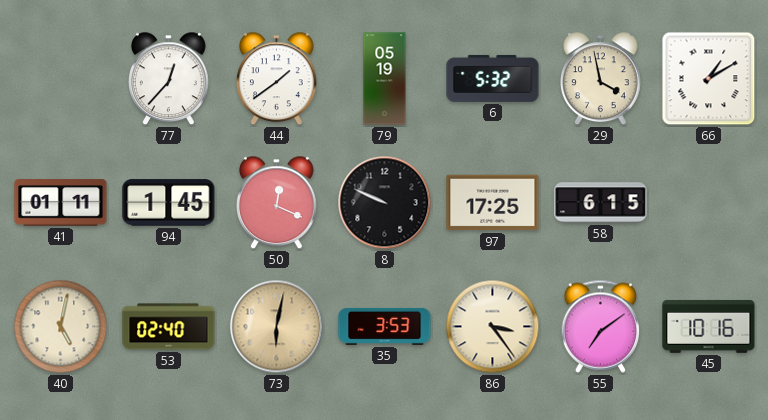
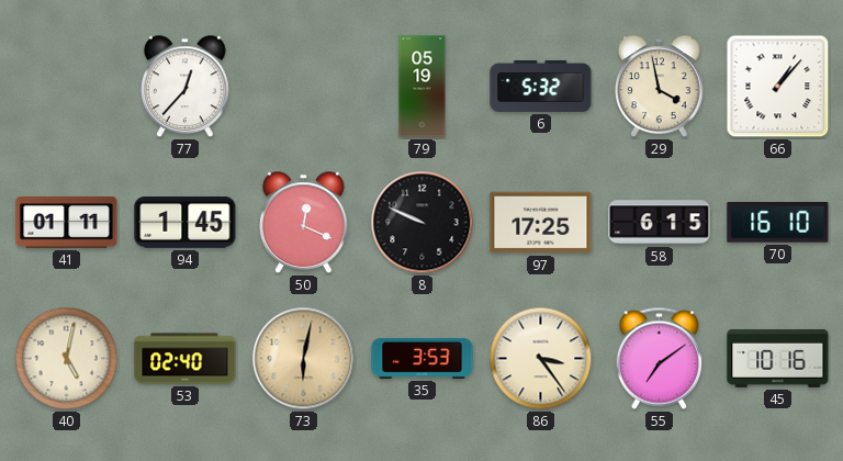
44: 1:39 -> none
66: 1:10 -> 1:07
70: none -> 16:10
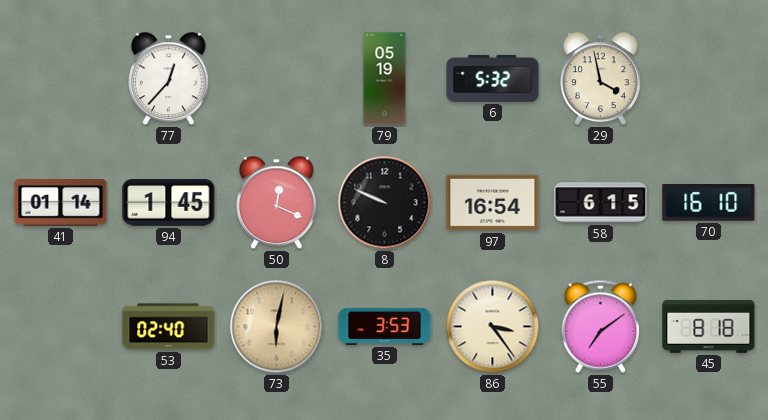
66: 1:07 -> none
41: 01:11 -> 01:14
97: 17:25 -> 16:54
40: 5:02 -> none
45: 10:16 -> 8:18
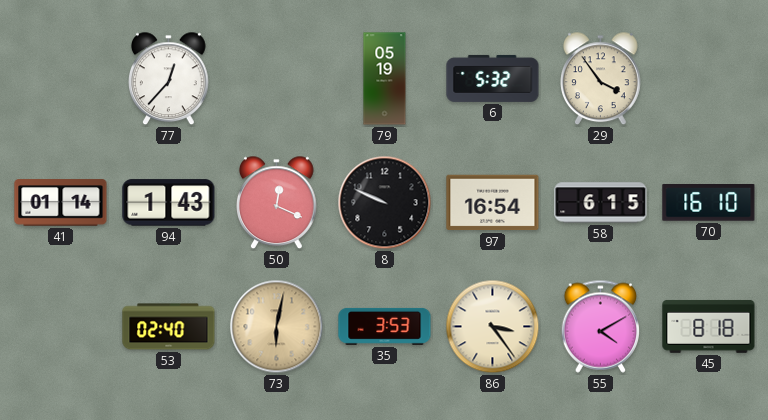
29: 3:58 -> 3:54
94: 1:45 -> 1:43
55: 7:09 -> 4:10
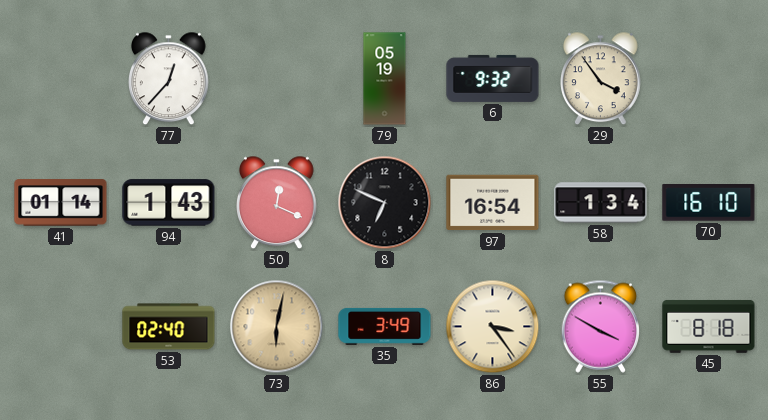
6: 5:32 -> 9:32
8: 9:49 -> 6:49
58: 6:15 -> 1:34
35: 3:53 -> 3:49
55: 4:10 -> 3:50
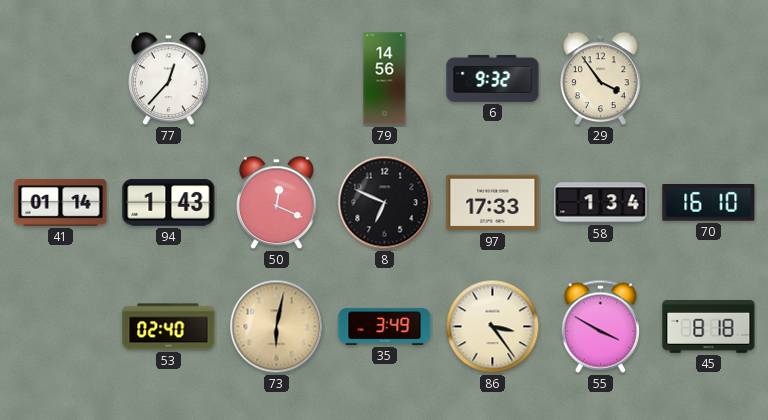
79: 05:19 -> 14:56
97: 16:54 -> 17:33
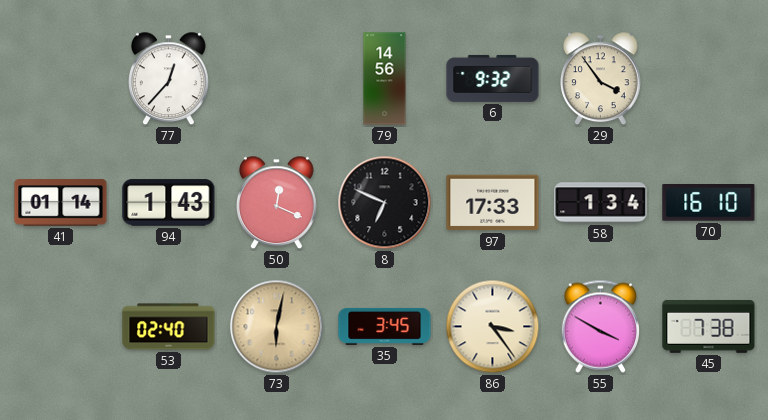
35: 3:49 -> 3:45
45: 8:18 -> 7:38
